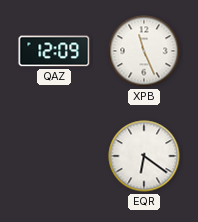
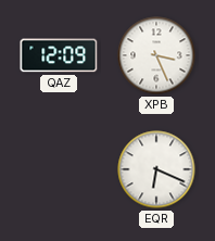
XPB: 11:26 -> 3:26
EQR: 6:21 -> 6:19
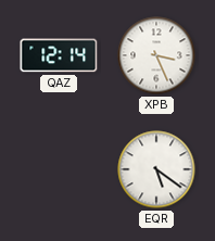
QAZ: 12:09 -> 12:14
EQR: 6:19 -> 5:21
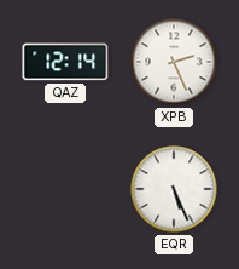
XPB: 3:26 -> 2:26
EQR: 5:21 -> 5:26
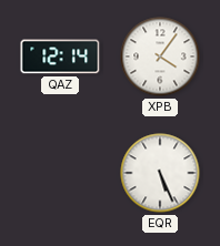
XPB: 2:26 -> 4:06
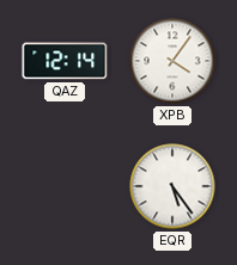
EQR: 5:26 -> 5:24
